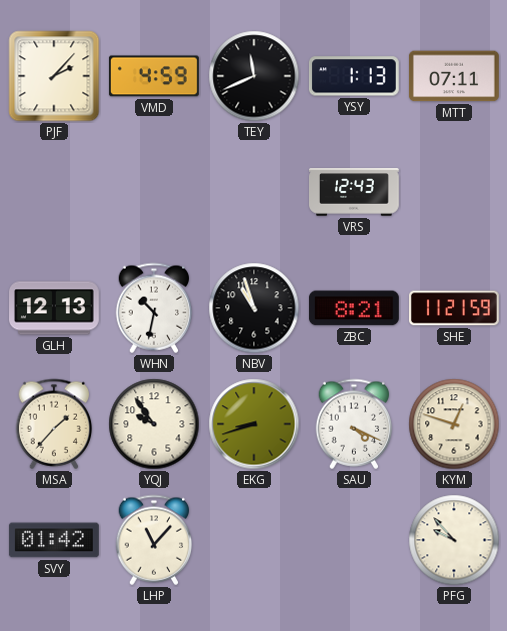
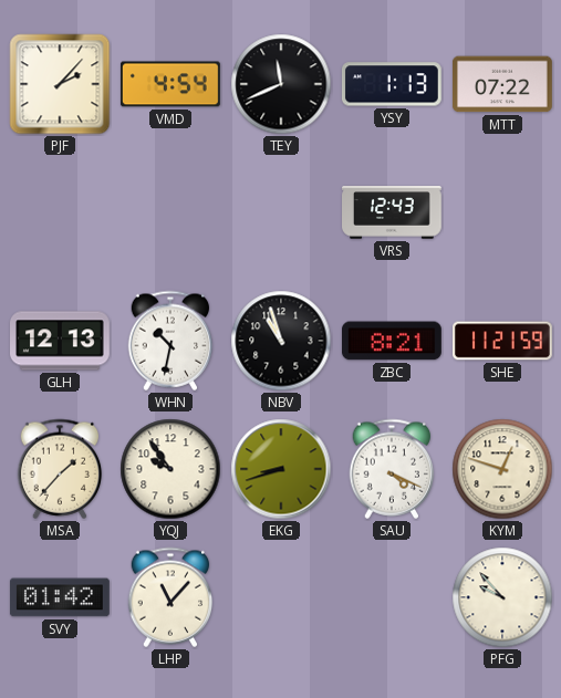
VMD: 4:59 -> 4:54
MTT: 07:11 -> 07:22
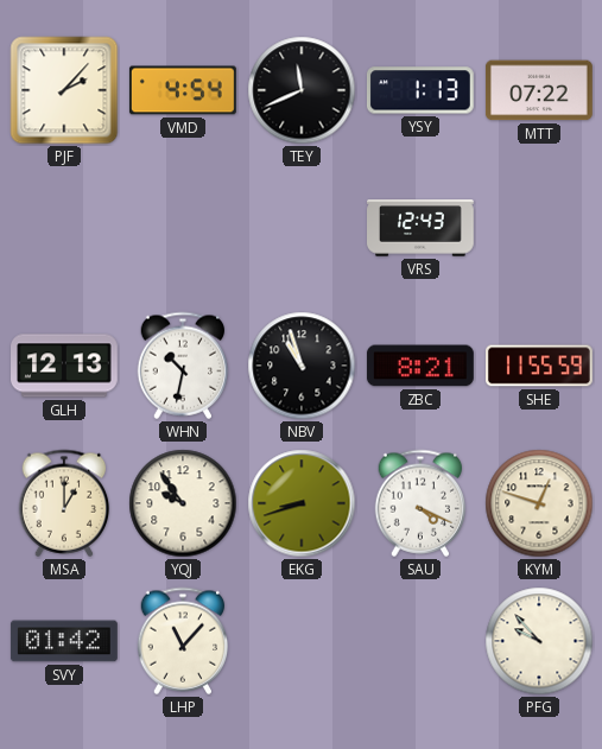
SHE: 11:21 -> 11:55
MSA: 1:37 -> 1:00
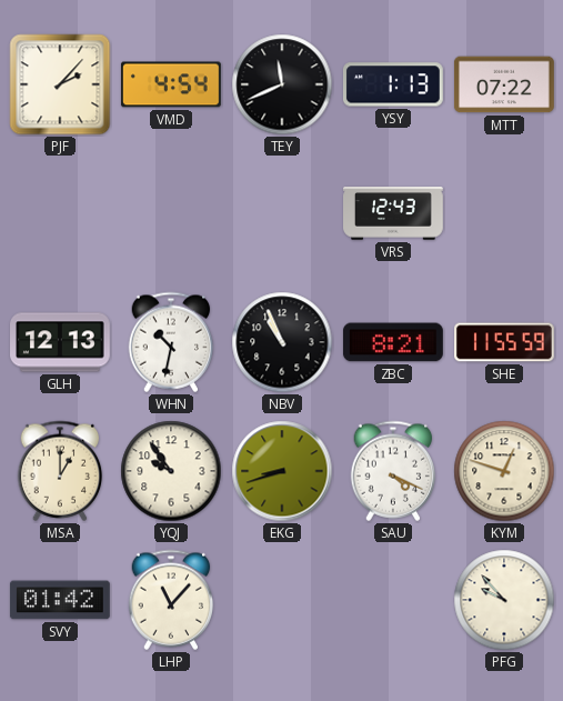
NBV: 10:57 -> 10:56
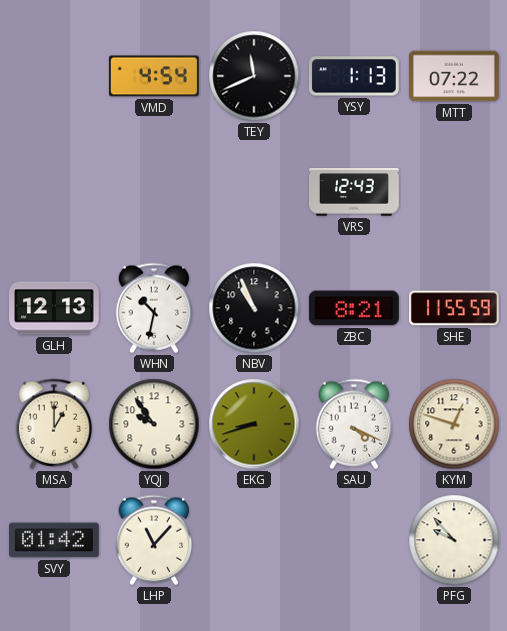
PJF: 2:07 -> none
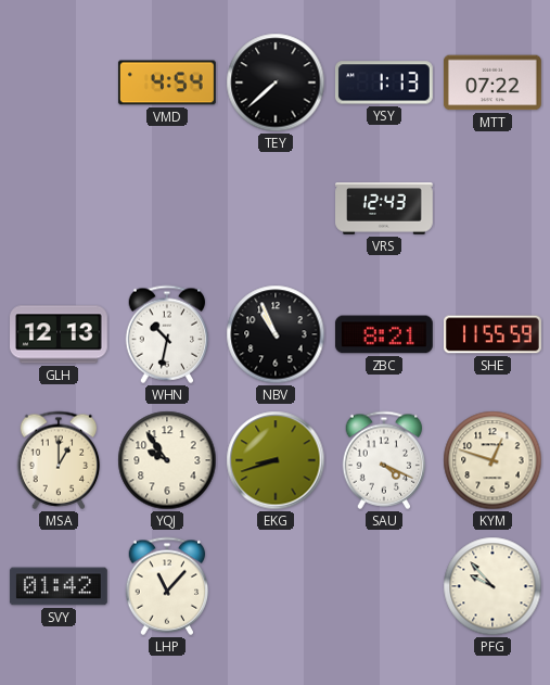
TEY: 11:41 -> 7:38
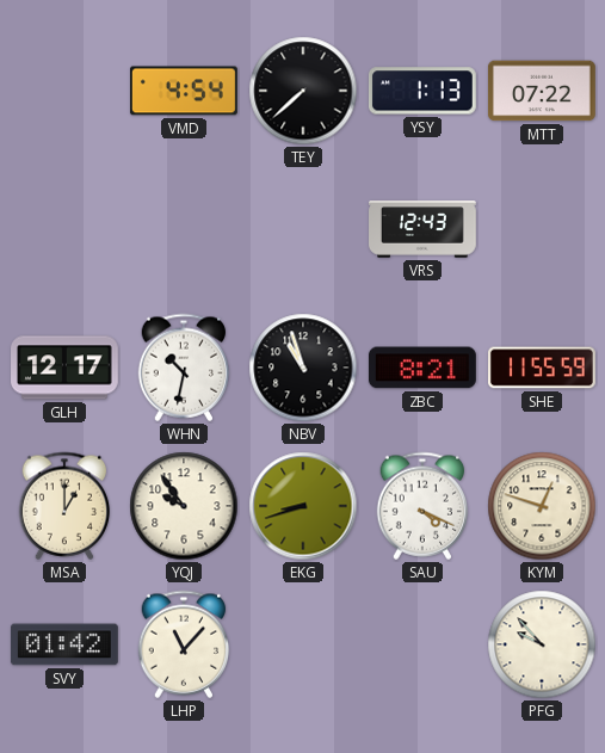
GLH: 12:13 -> 12:17
NBV: 10:56 -> 10:57
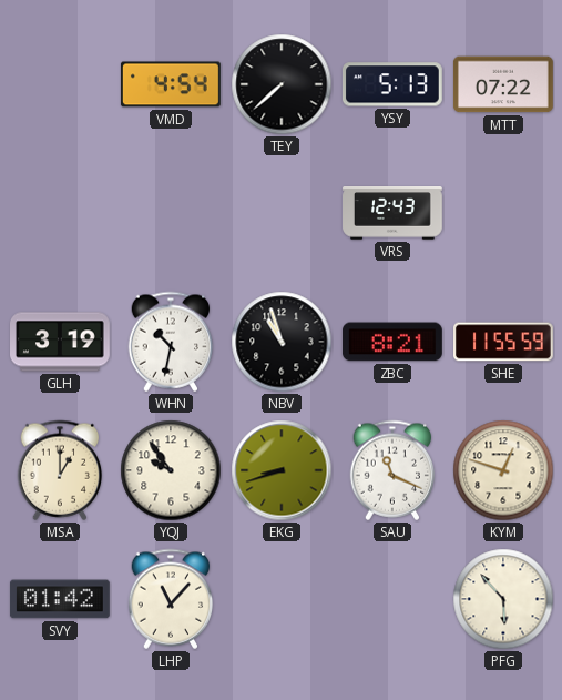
YSY: 1:13 -> 5:13
GLH: 12:17 -> 3:19
SAU: 4:19 -> 11:19
PFG: 9:53 -> 5:53
